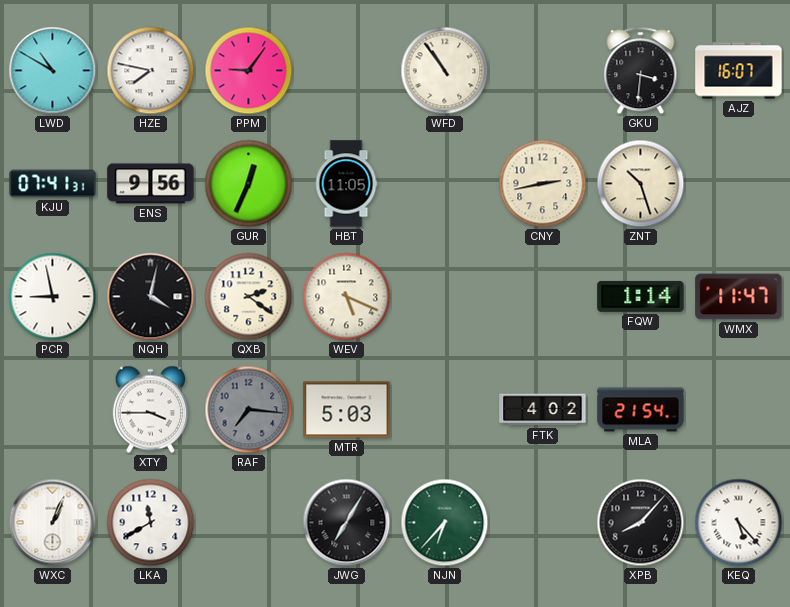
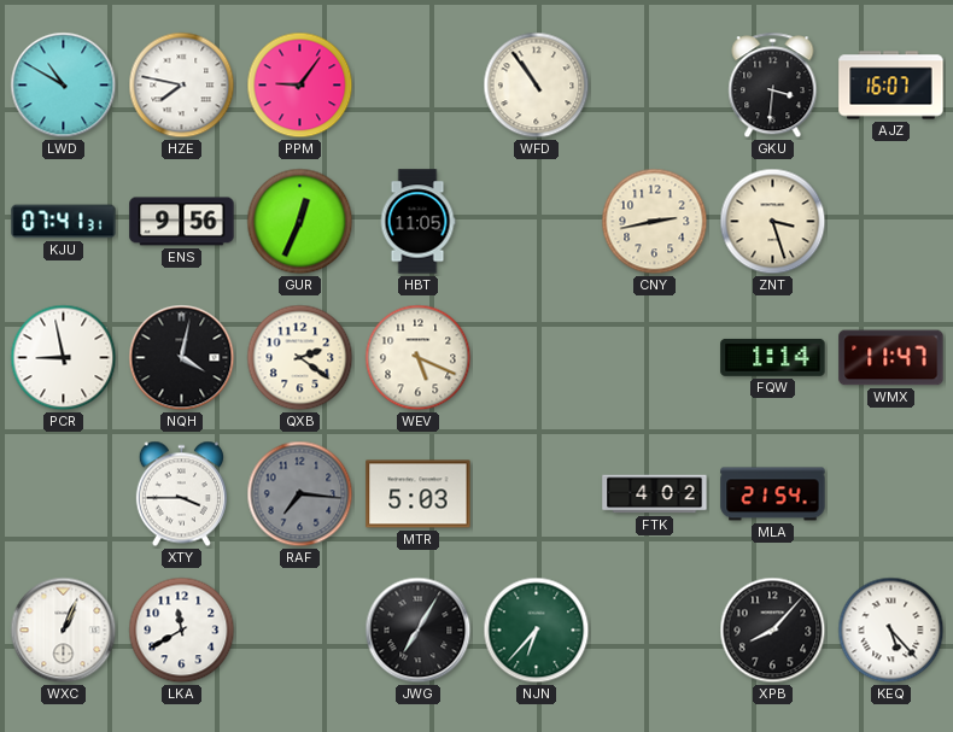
ZNT: 10:27 -> 3:27
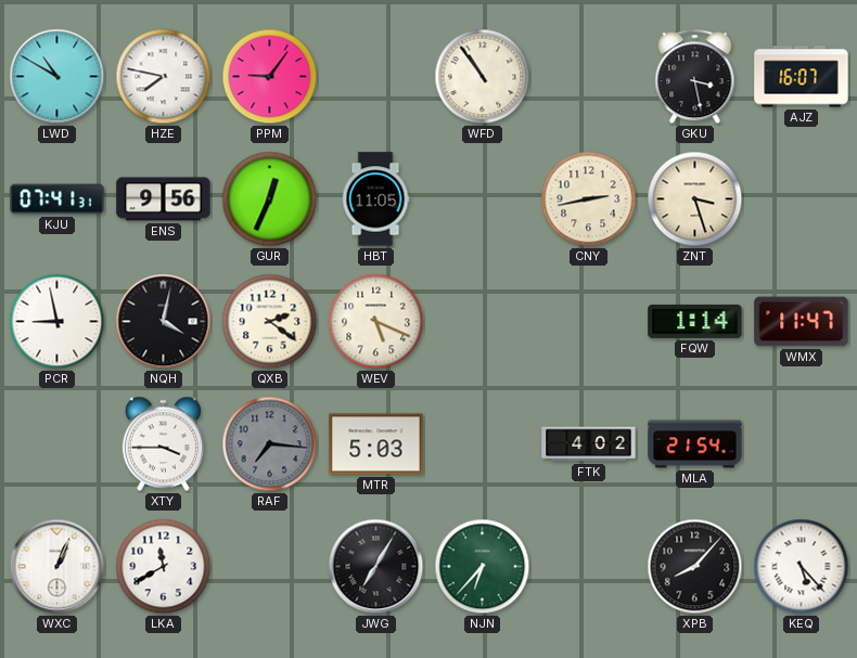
GKU: 3:31 -> 3:28
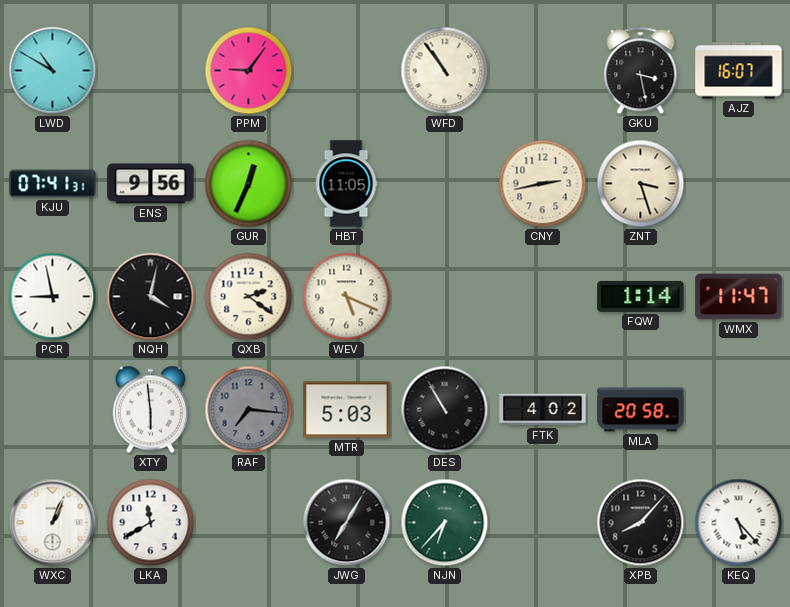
HZE: 7:47 -> none
XTY: 3:45 -> 5:59
DES: none -> 10:55
MLA: 21:54 -> 20:58
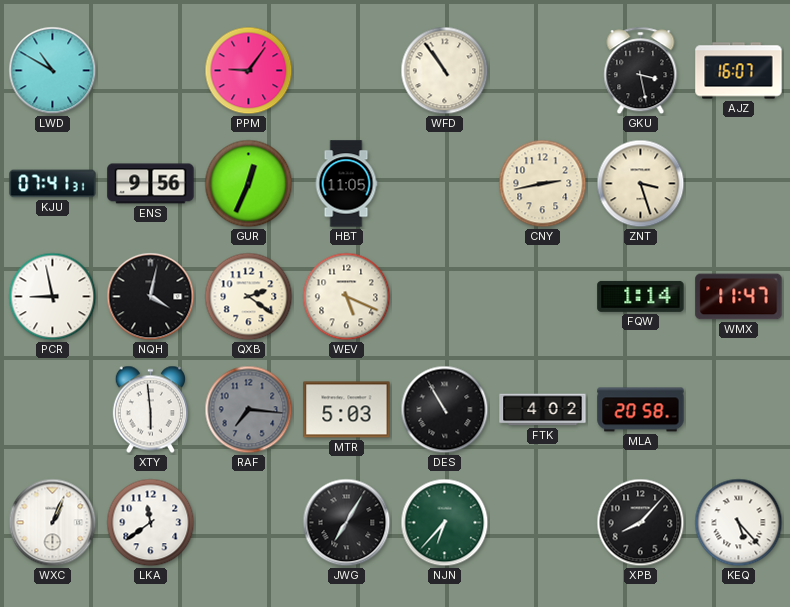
LKA: 11:40 -> 11:39
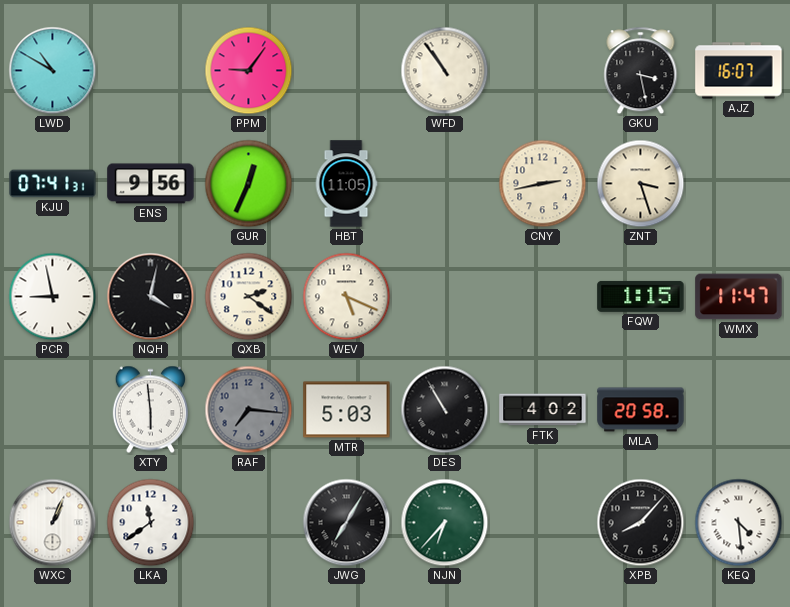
FQW: 1:14 -> 1:15
KEQ: 5:23 -> 4:29
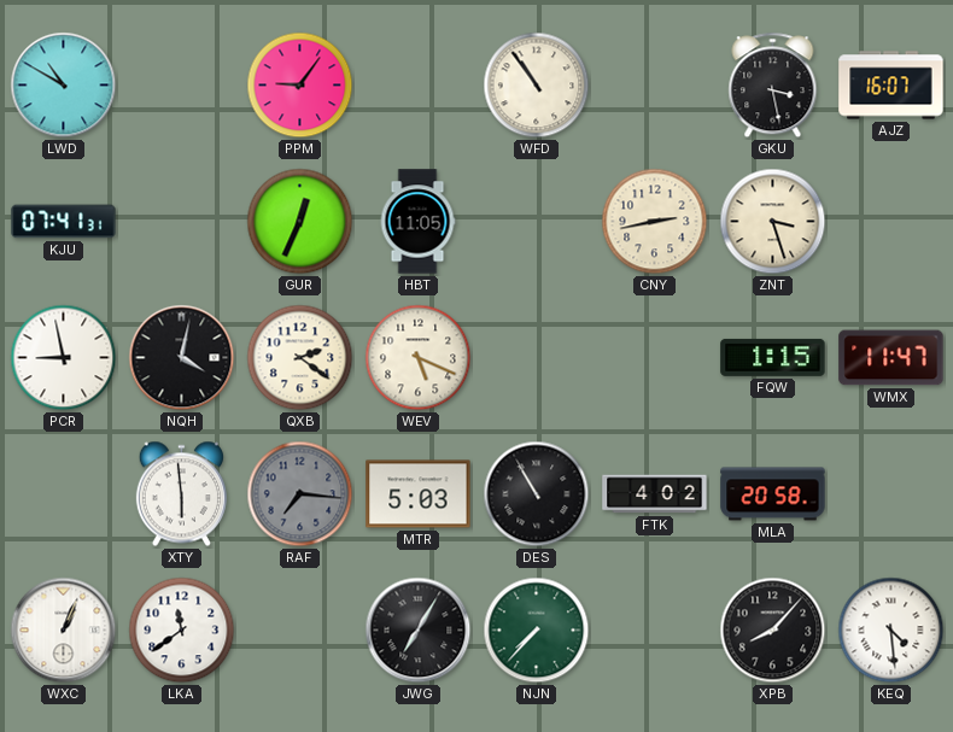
ENS: 9:56 -> none
NJN: 6:37 -> 7:37
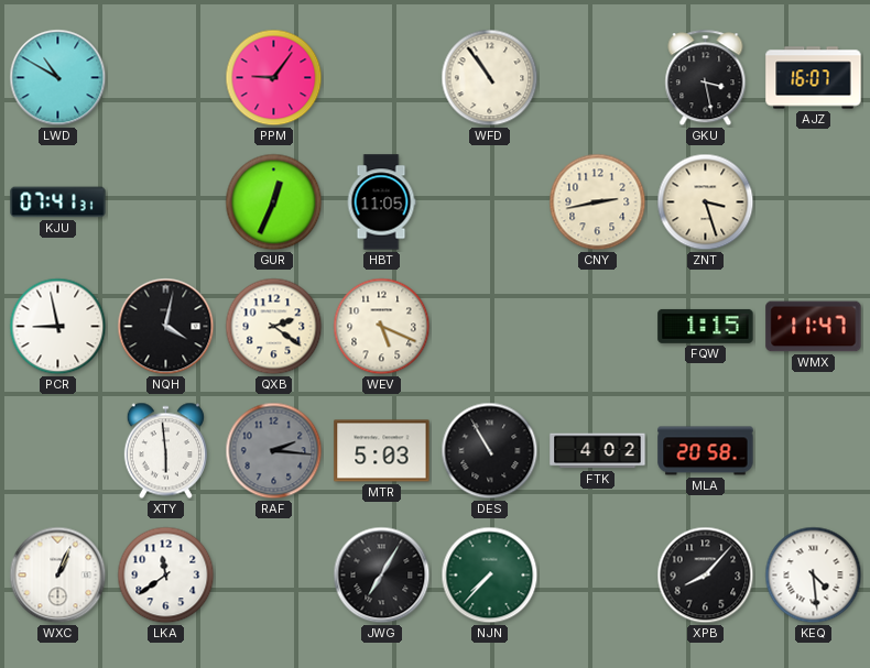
RAF: 7:16 -> 2:16
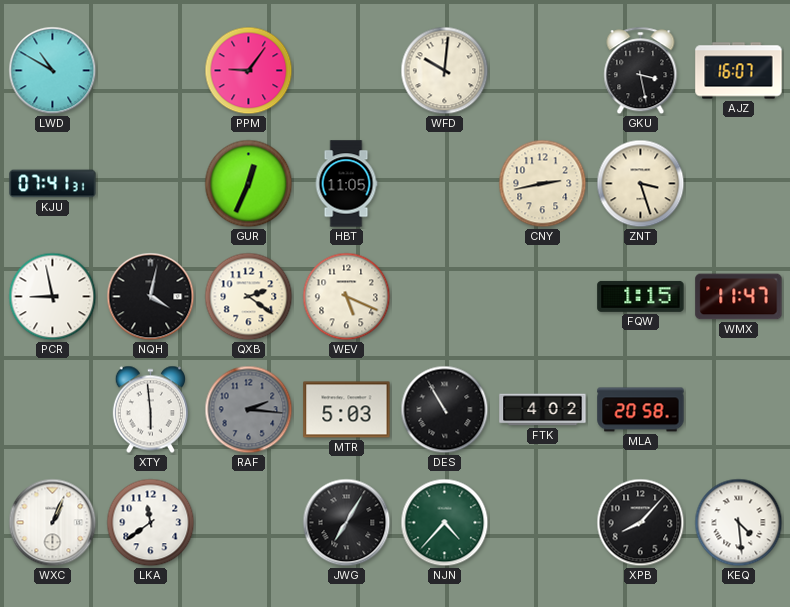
WFD: 10:54 -> 10:01
NJN: 7:37 -> 4:37
